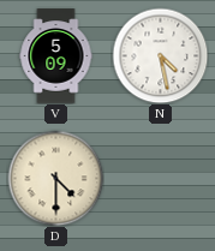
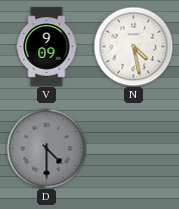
V: 5:09 -> 9:09
D dial: cream -> grey
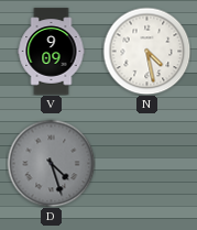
D: 4:30 -> 4:27
